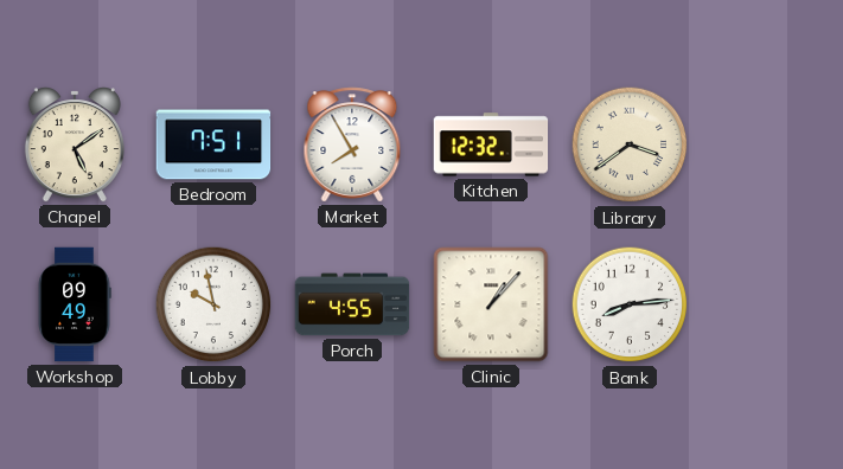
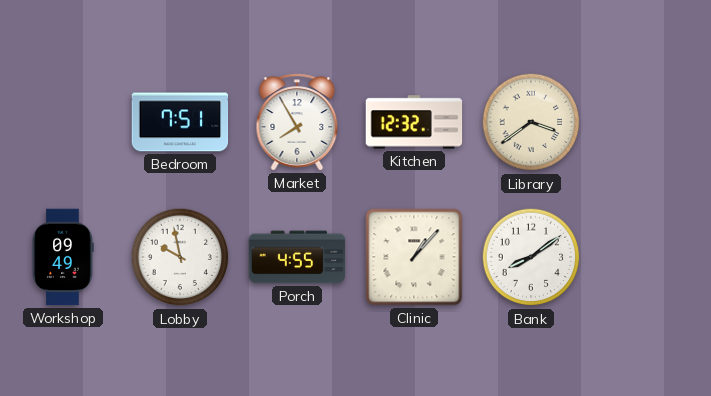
Chapel: 5:09 -> none
Bank: 8:14 -> 8:09
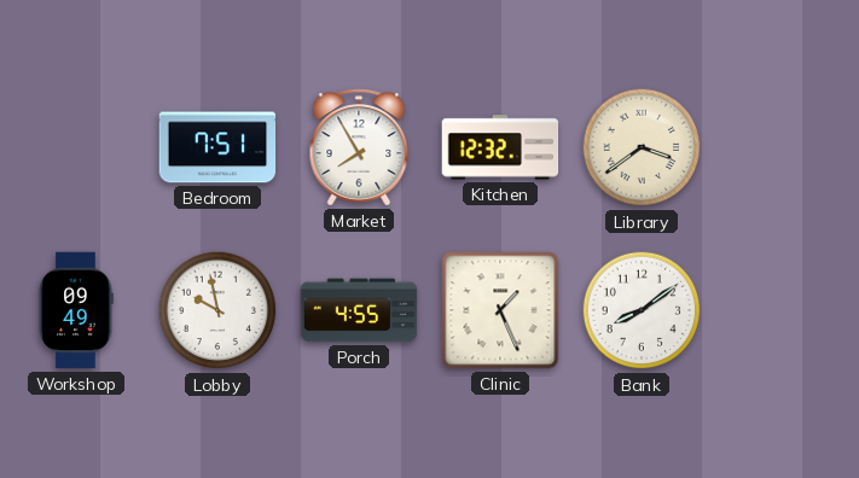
Clinic: 1:07 -> 1:26
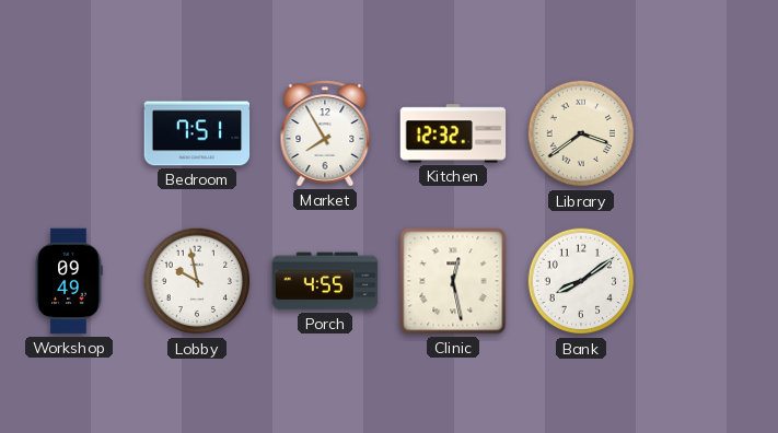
Clinic: 1:26 -> 12:28
